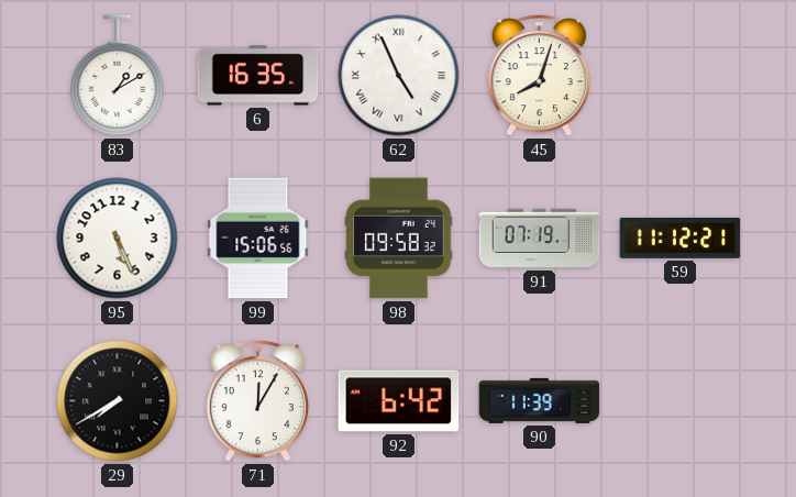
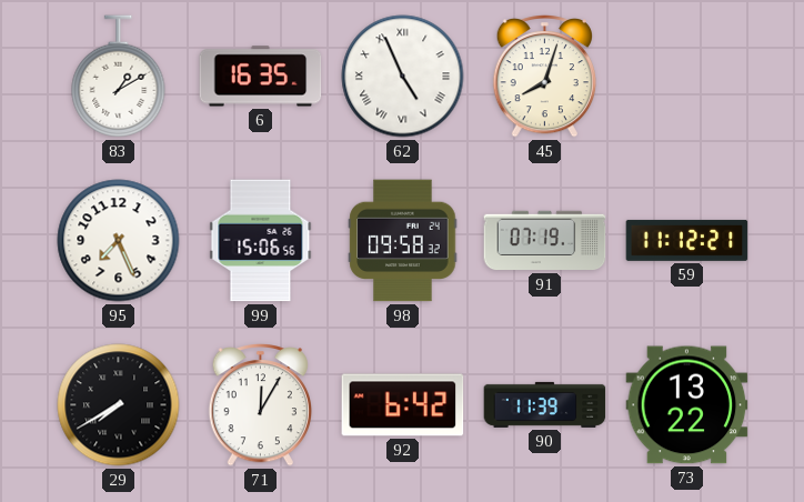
95: 5:26 -> 7:26
73: none -> 13:22
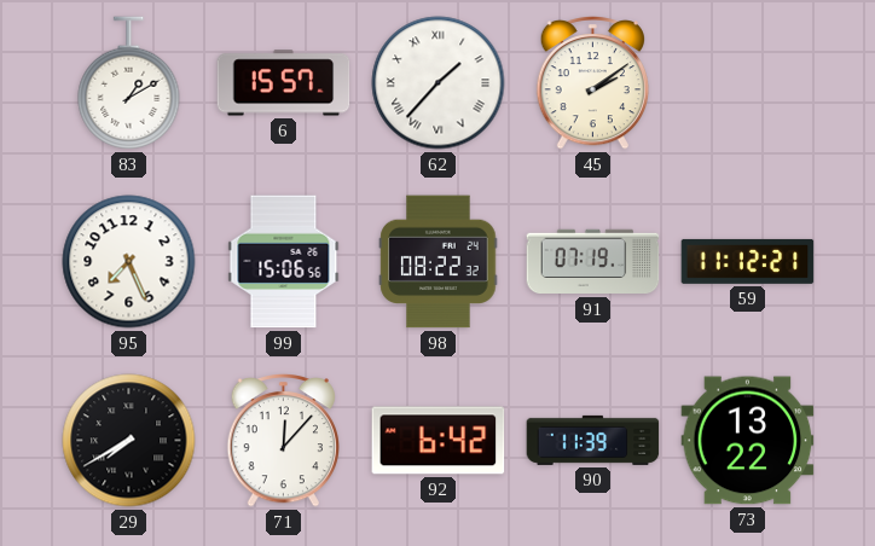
6: 16:35 -> 15:57
62: 4:56 -> 1:37
45: 8:03 -> 2:09
98: 09:58 -> 08:22
71: 12:05 -> 12:07
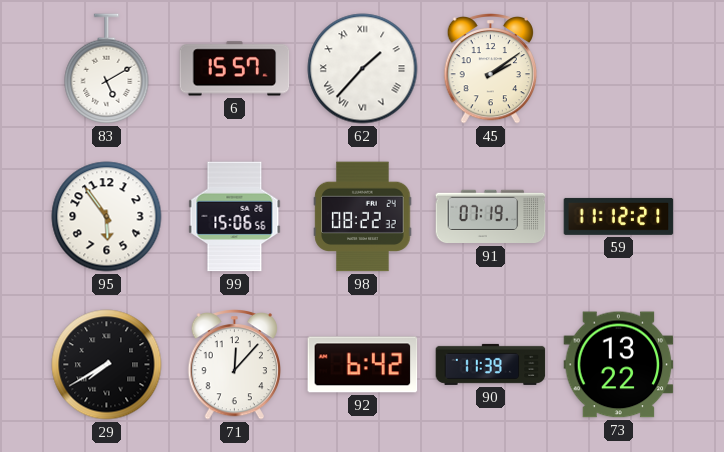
83: 1:10 -> 5:10
95: 7:26 -> 5:54
